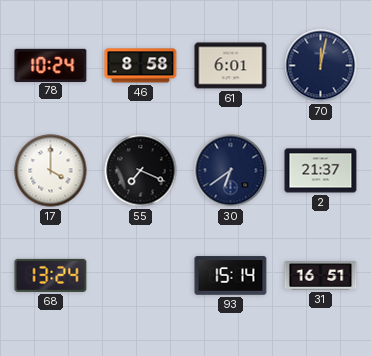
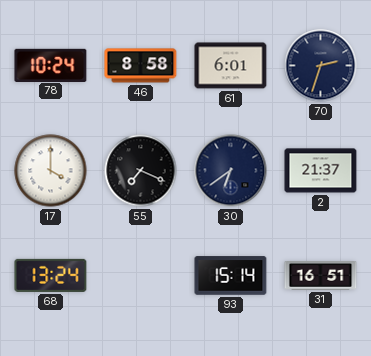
70: 12:02 -> 2:33
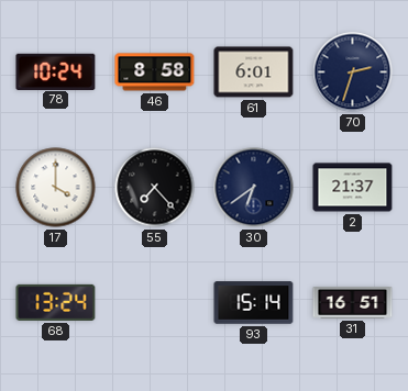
55: 7:19 -> 7:23
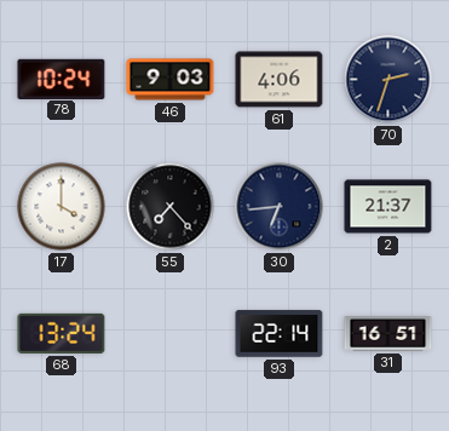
46: 8:58 -> 9:03
61: 6:01 -> 4:06
30: 6:39 -> 6:44
93: 15:14 -> 22:14
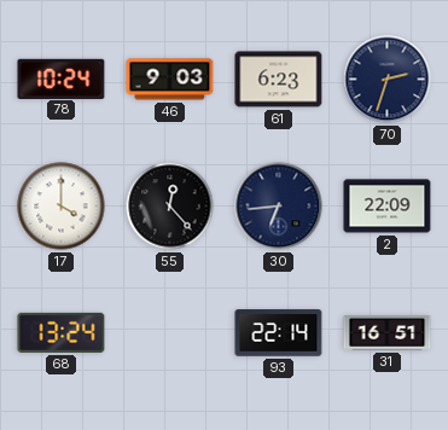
61: 4:06 -> 6:23
55: 7:23 -> 12:23
2: 21:37 -> 22:09
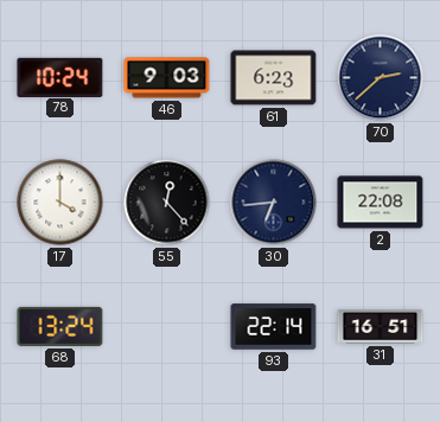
70: 2:33 -> 2:38
2: 22:09 -> 22:08
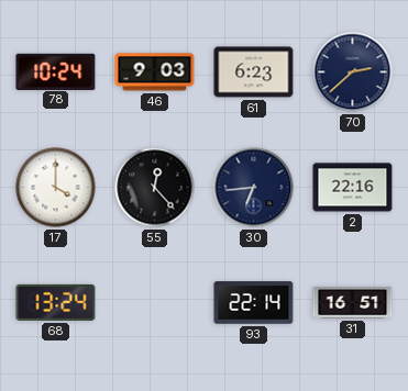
2: 22:08 -> 22:16
